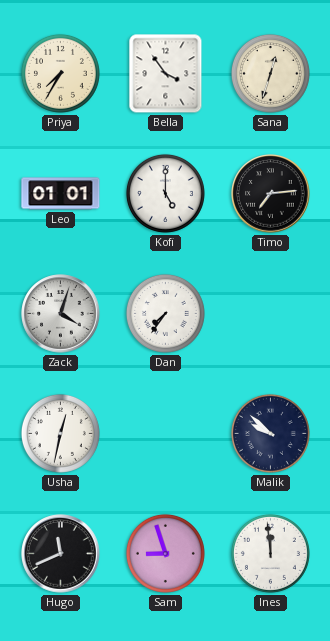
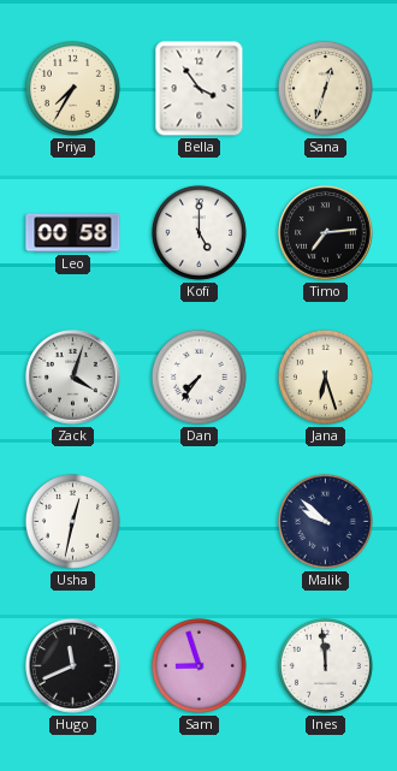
Leo: 01:01 -> 00:58
Jana: none -> 6:27
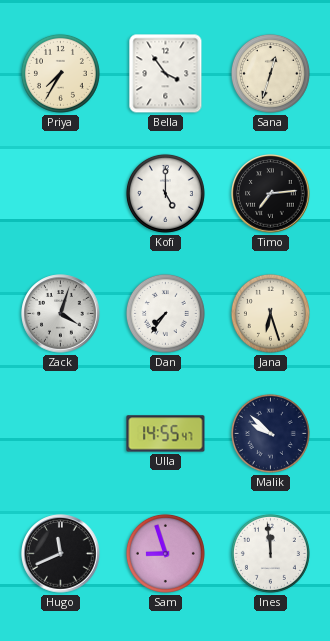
Leo: 00:58 -> none
Usha: 12:32 -> none
Ulla: none -> 14:55
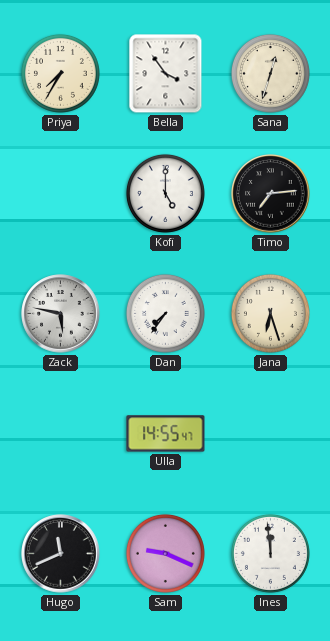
Zack: 4:03 -> 5:47
Malik: 9:52 -> none
Sam: 8:57 -> 9:19
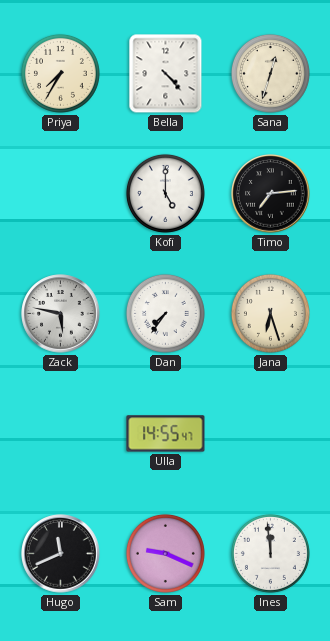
Bella: 3:54 -> 4:23
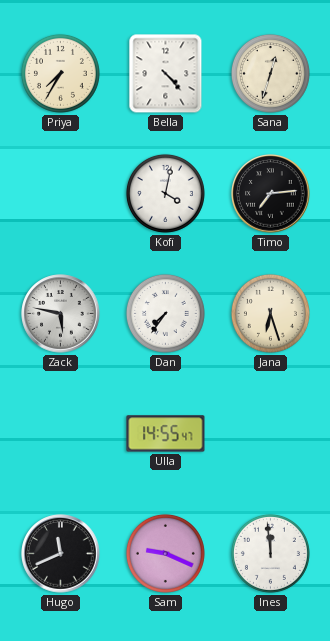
Kofi: 5:00 -> 4:02
